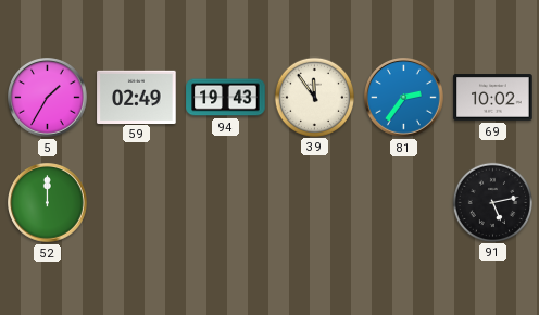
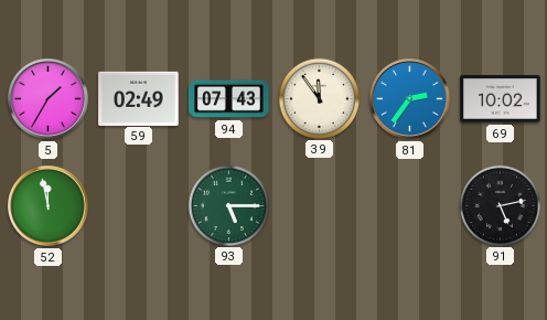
94: 19:43 -> 07:43
52: 12:00 -> 11:58
93: none -> 5:15
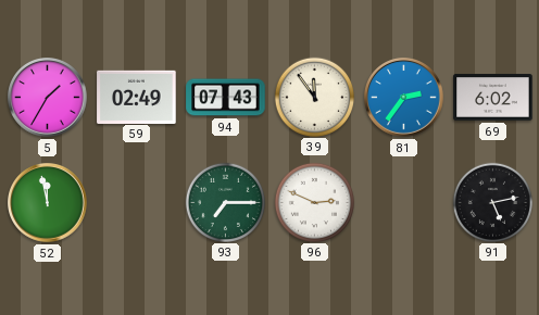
69: 10:02 -> 6:02
93: 5:15 -> 7:15
96: none -> 2:49
